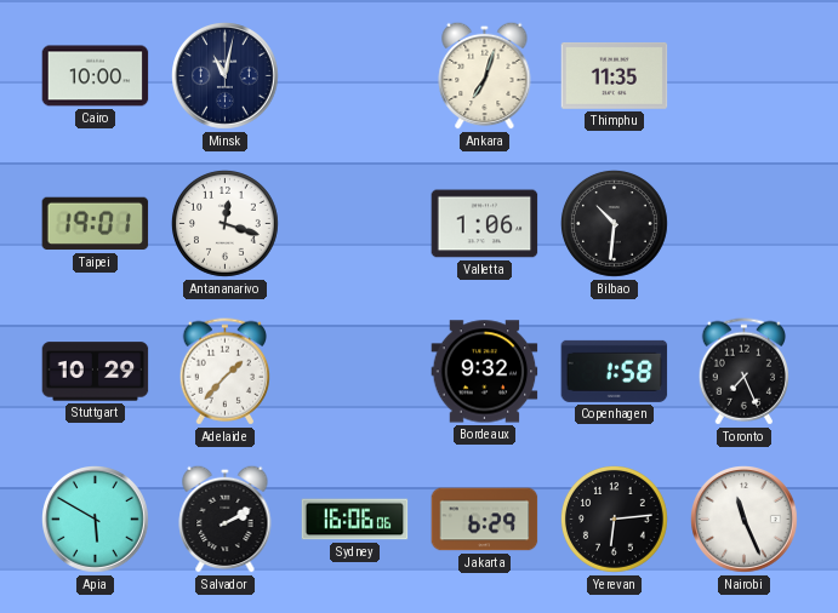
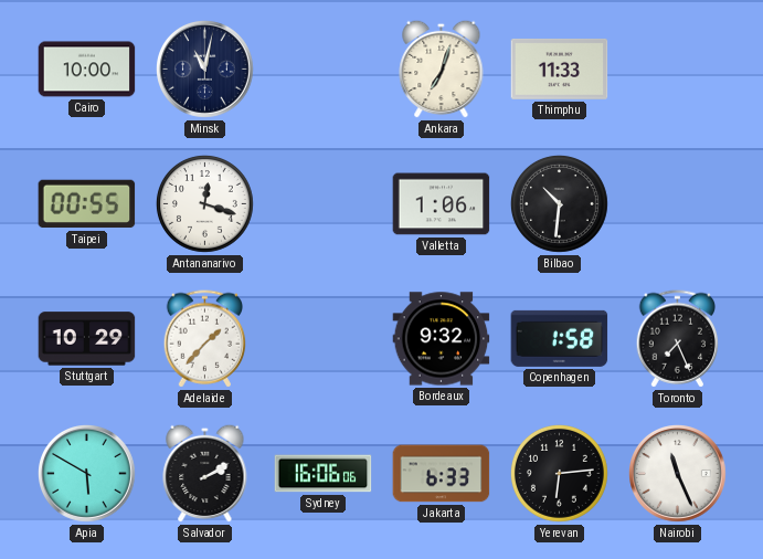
Thimphu: 11:35 -> 11:33
Taipei: 19:01 -> 00:55
Jakarta: 6:29 -> 6:33
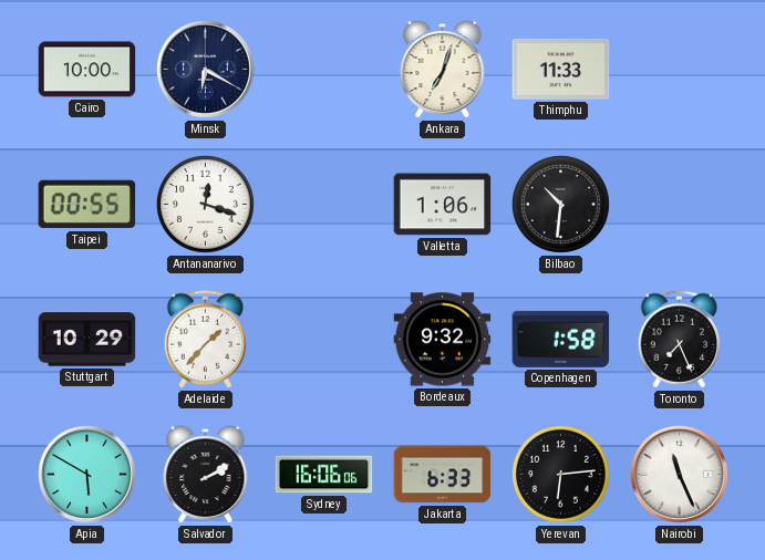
Minsk: 11:02 -> 6:20
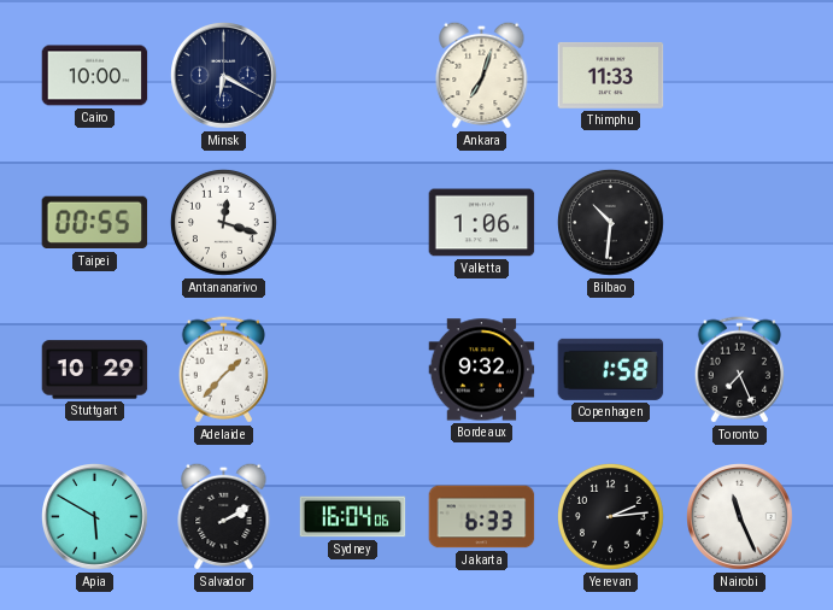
Sydney: 16:06 -> 16:04
Yerevan: 6:14 -> 2:14
